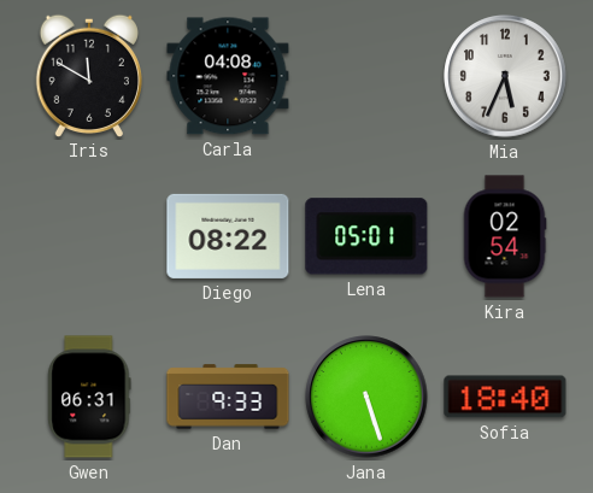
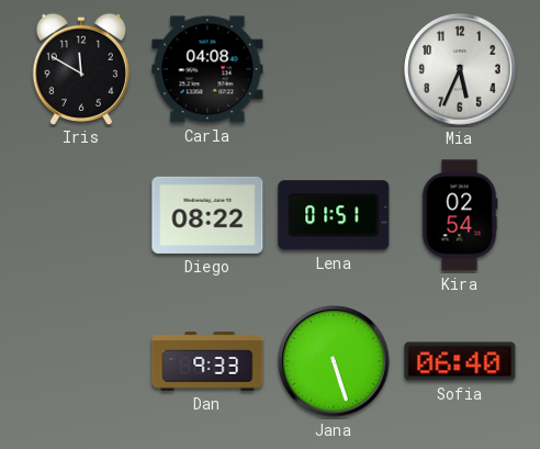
Lena: 05:01 -> 01:51
Gwen: 06:31 -> none
Sofia: 18:40 -> 06:40
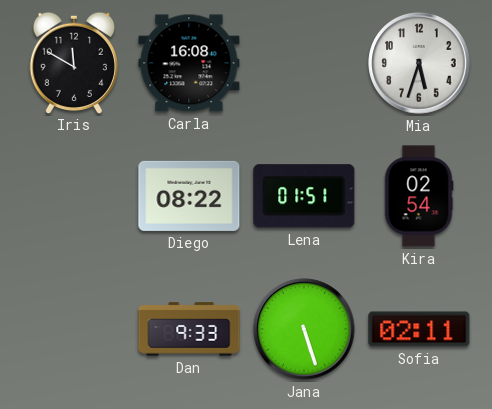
Carla: 04:08 -> 16:08
Mia: 5:34 -> 5:33
Sofia: 06:40 -> 02:11
